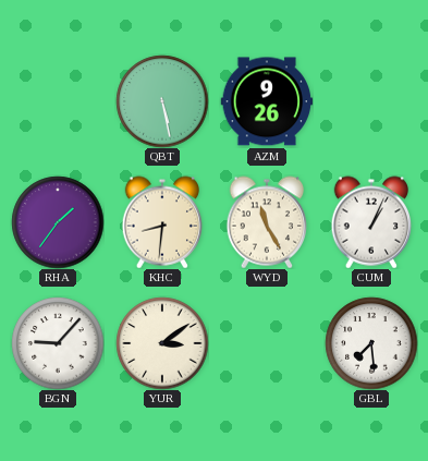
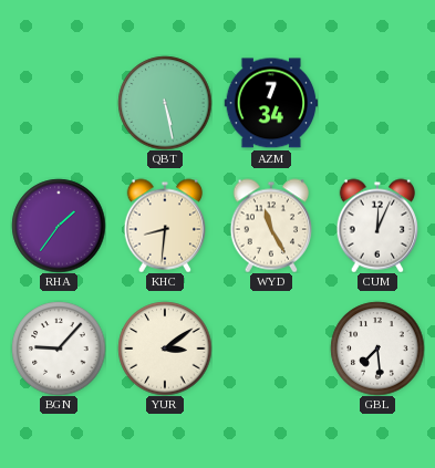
AZM: 9:26 -> 7:34
CUM: 1:04 -> 12:04
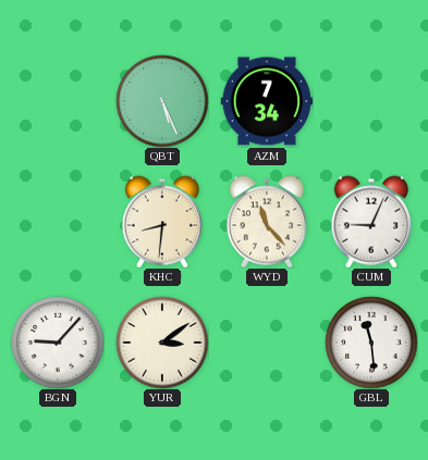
QBT: 5:28 -> 5:26
RHA: 1:36 -> none
WYD: 11:25 -> 11:23
CUM: 12:04 -> 9:04
GBL: 7:29 -> 11:29
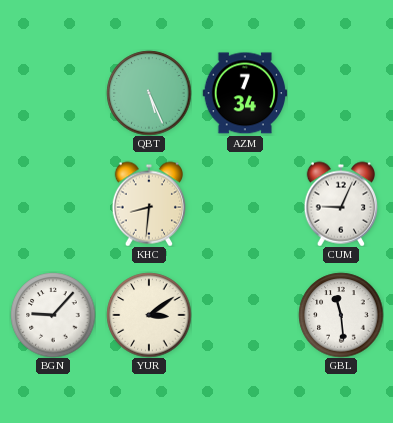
WYD: 11:23 -> none
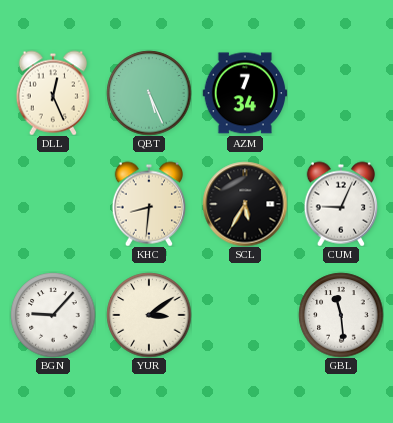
DLL: none -> 12:26
SCL: none -> 5:35
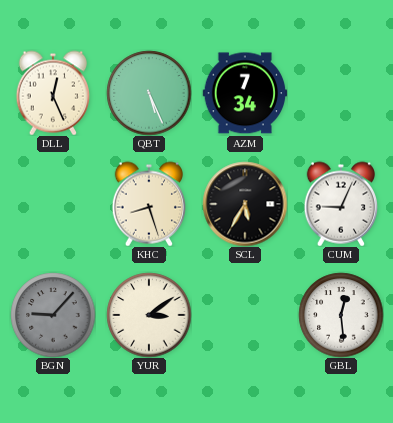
KHC: 8:31 -> 8:27
BGN dial: white -> grey
GBL: 11:29 -> 12:29
